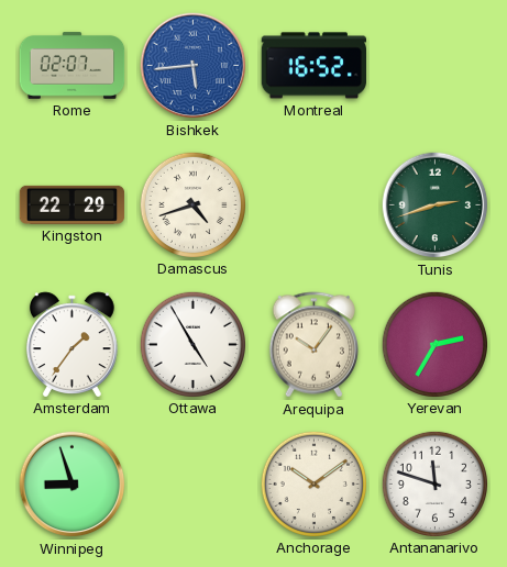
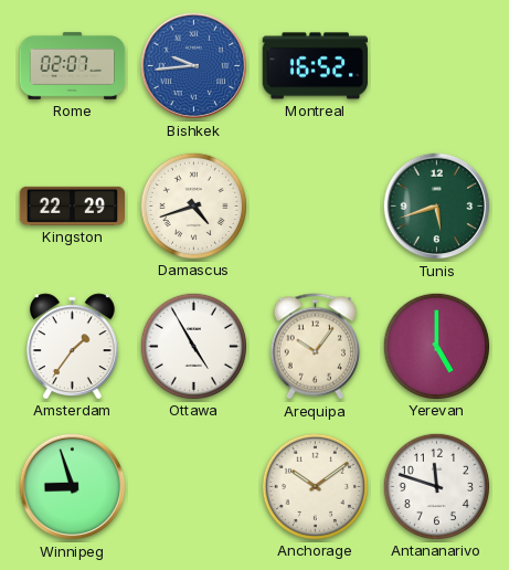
Bishkek: 5:44 -> 9:44
Tunis: 2:42 -> 5:42
Yerevan: 2:35 -> 5:00
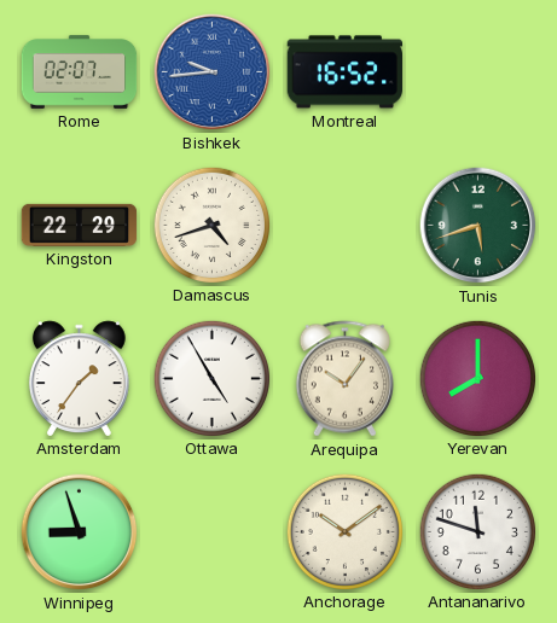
Yerevan: 5:00 -> 8:00
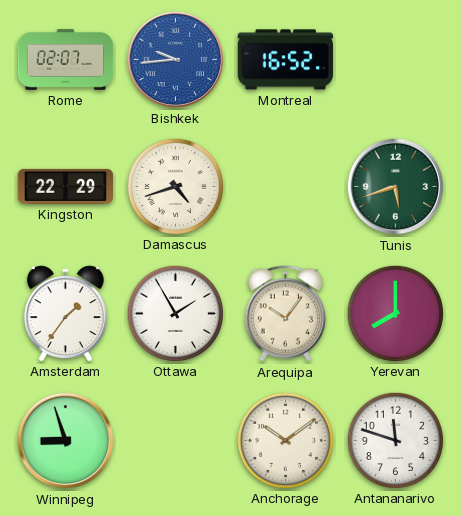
Ottawa: 4:55 -> 1:55
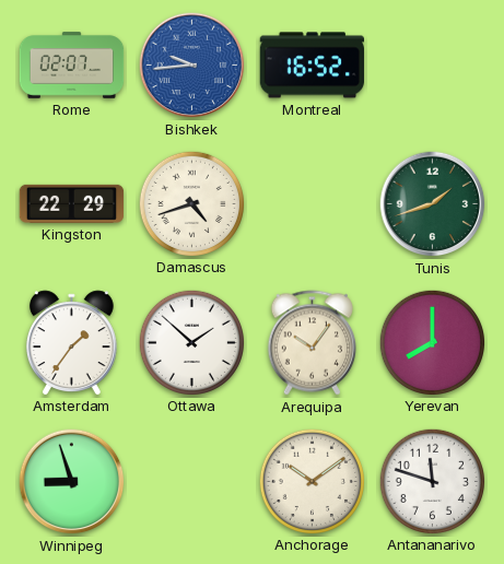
Tunis: 5:42 -> 1:42
Ottawa: 1:55 -> 1:52
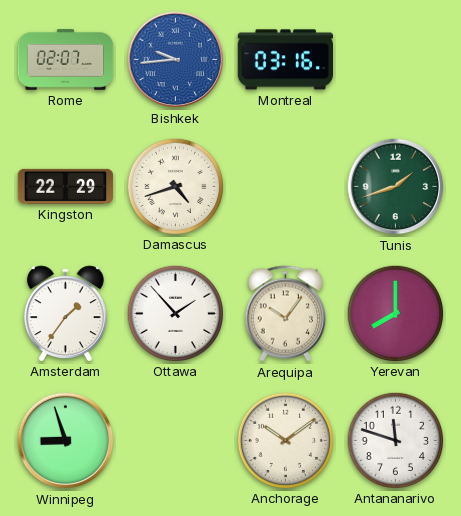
Montreal: 16:52 -> 03:16
Ottawa: 1:52 -> 1:53
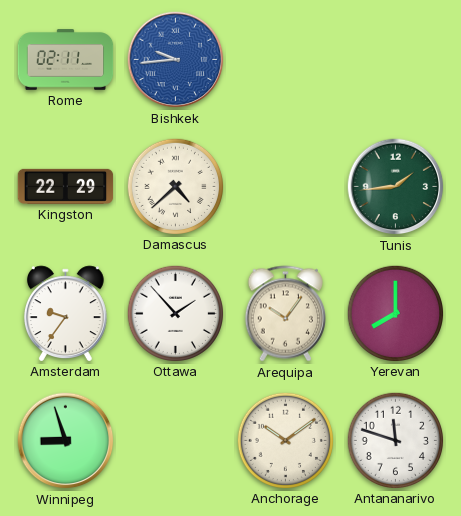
Rome: 02:07 -> 02:11
Montreal: 03:16 -> none
Damascus: 4:42 -> 4:38
Tunis: 1:42 -> 1:44
Amsterdam: 1:36 -> 9:36
